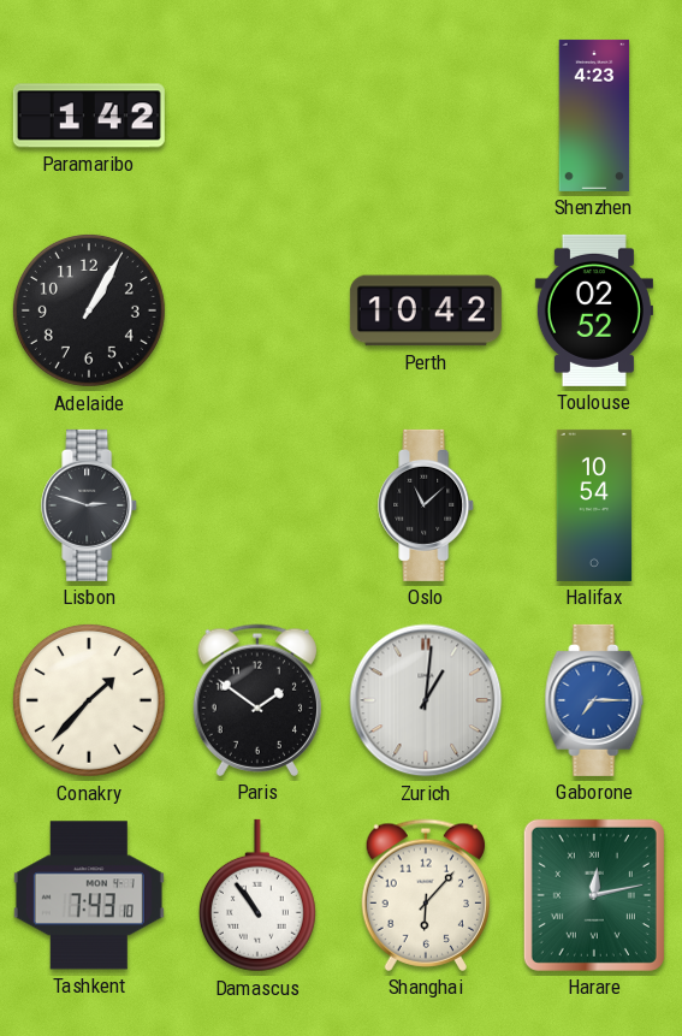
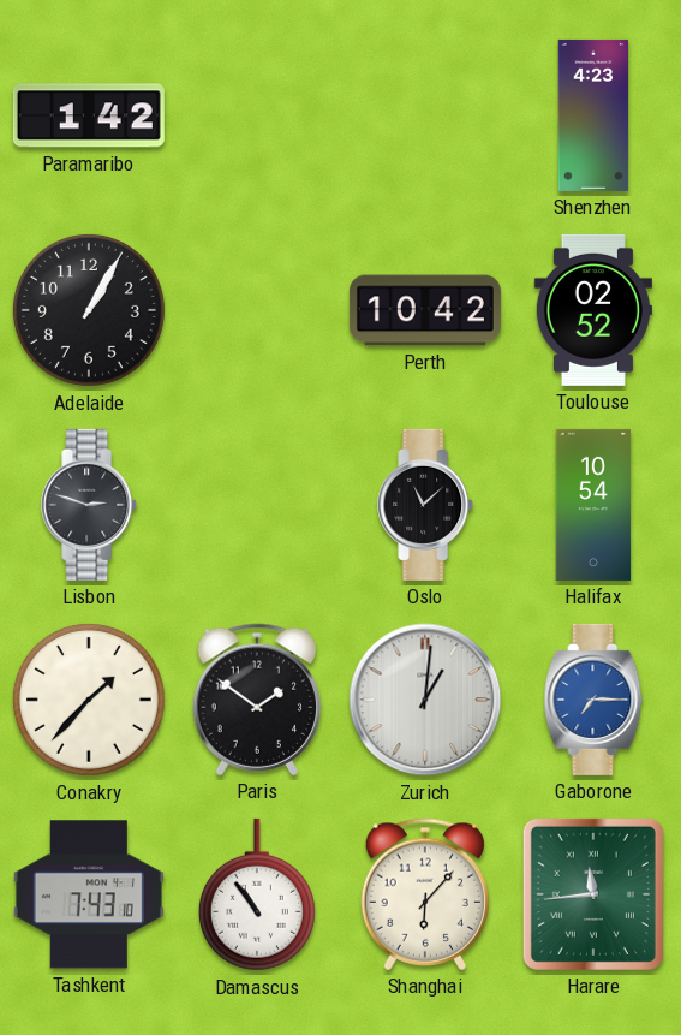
Harare: 12:13 -> 11:44
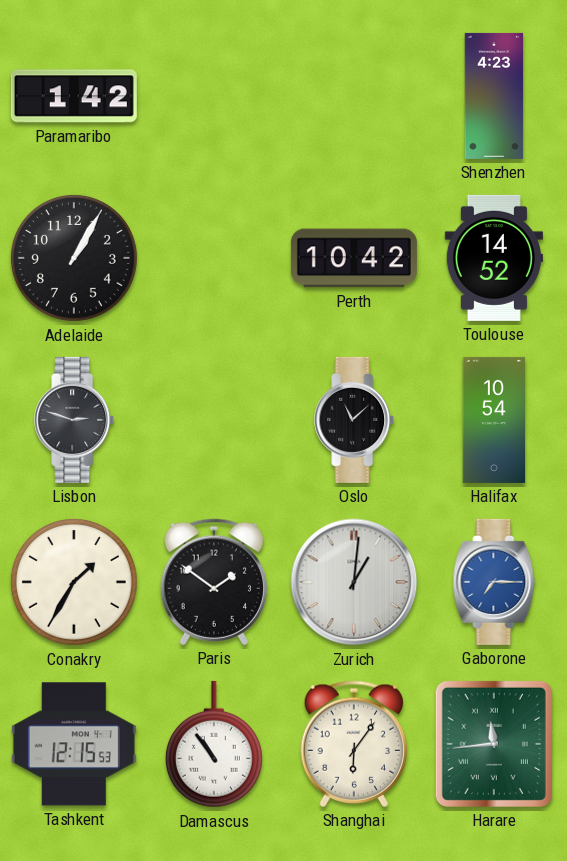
Toulouse: 02:52 -> 14:52
Conakry: 1:37 -> 1:35
Tashkent: 7:43 -> 12:15
Shanghai: 6:07 -> 6:06
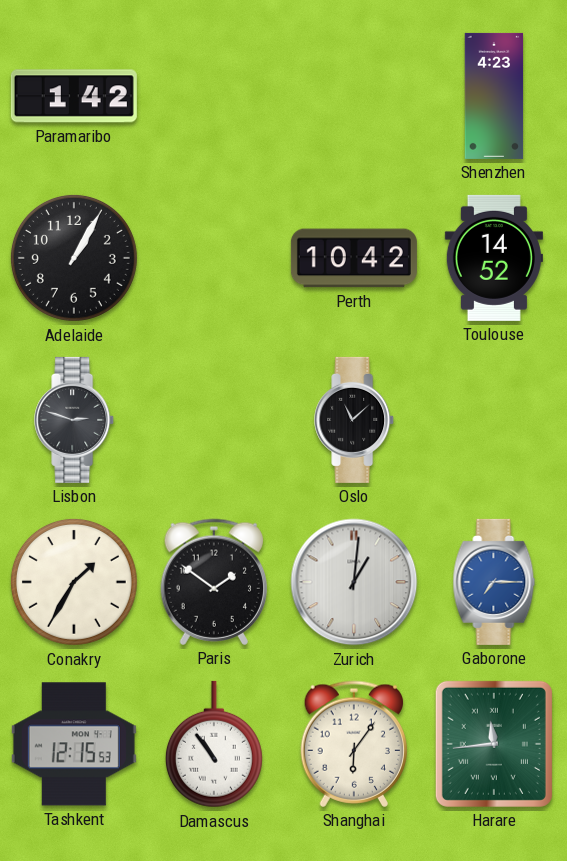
Halifax: 10:54 -> none
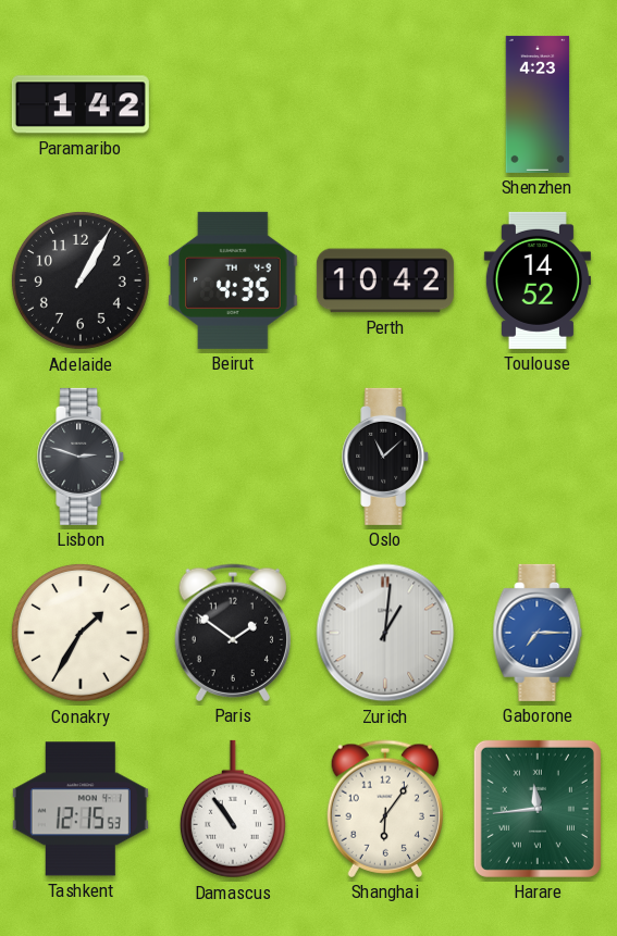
Beirut: none -> 4:35
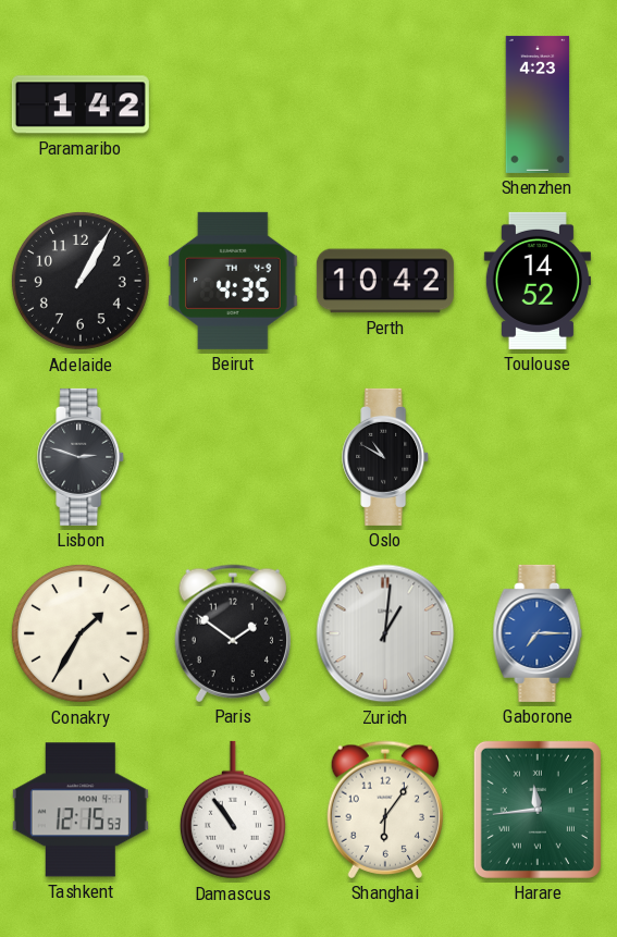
Oslo: 11:08 -> 10:50
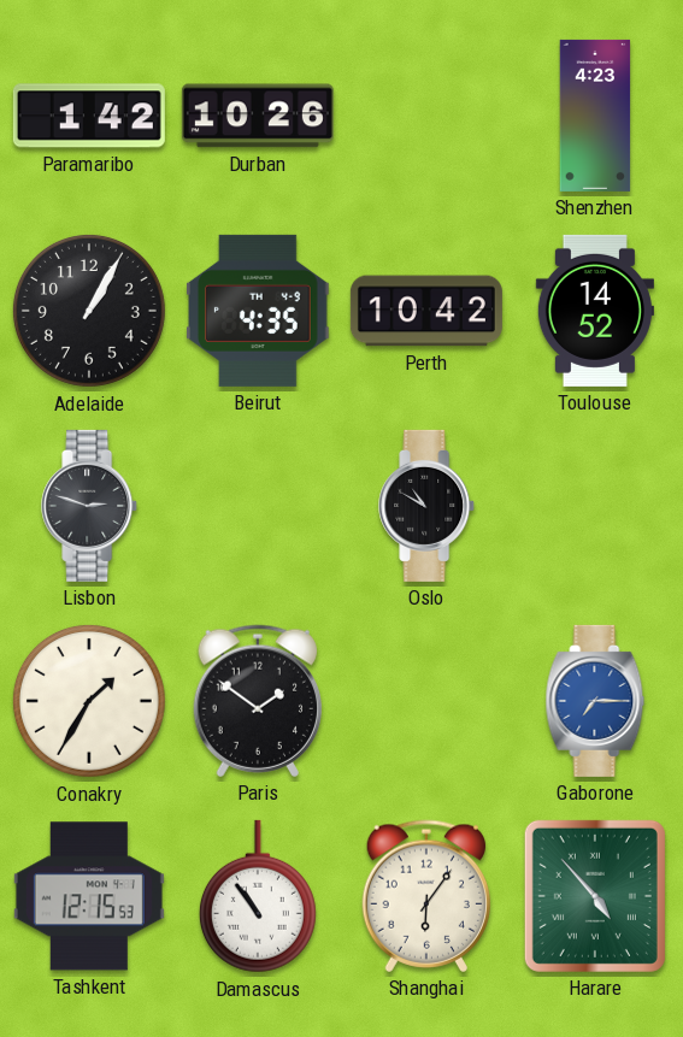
Durban: none -> 10:26
Zurich: 1:01 -> none
Harare: 11:44 -> 4:53
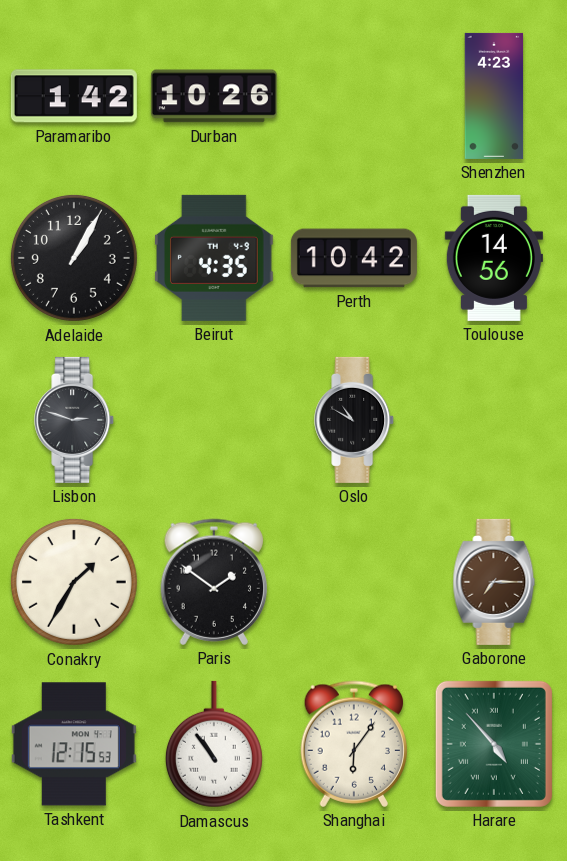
Toulouse: 14:52 -> 14:56
Gaborone dial: blue -> brown
